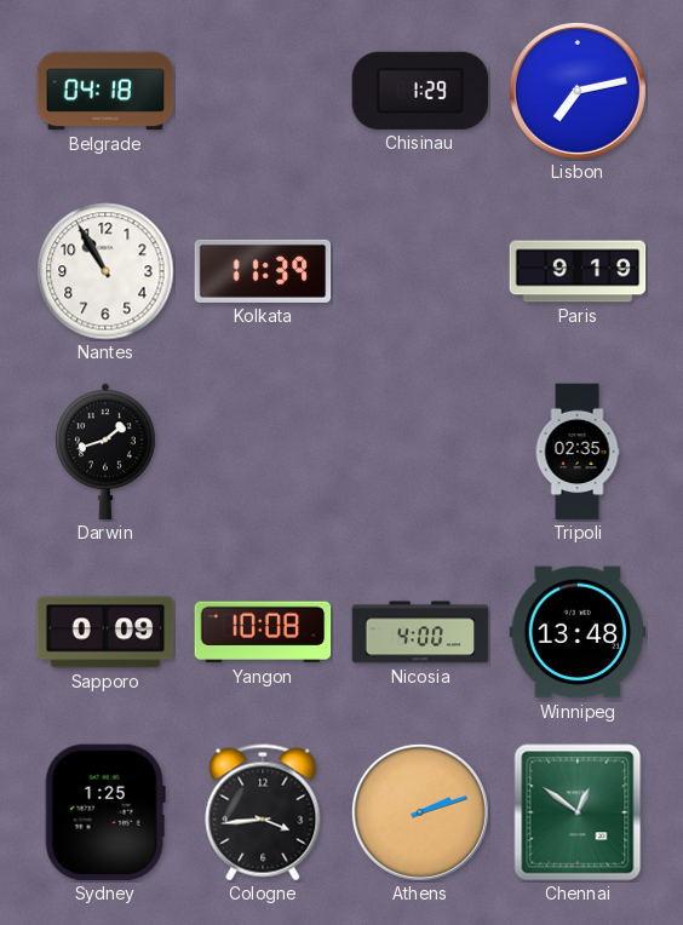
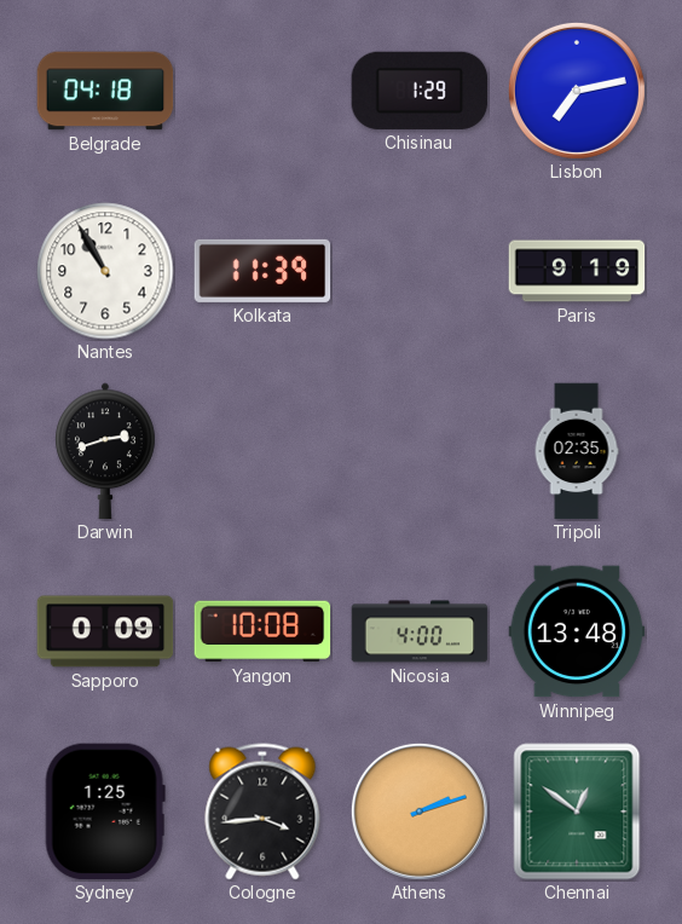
Darwin: 1:42 -> 2:42
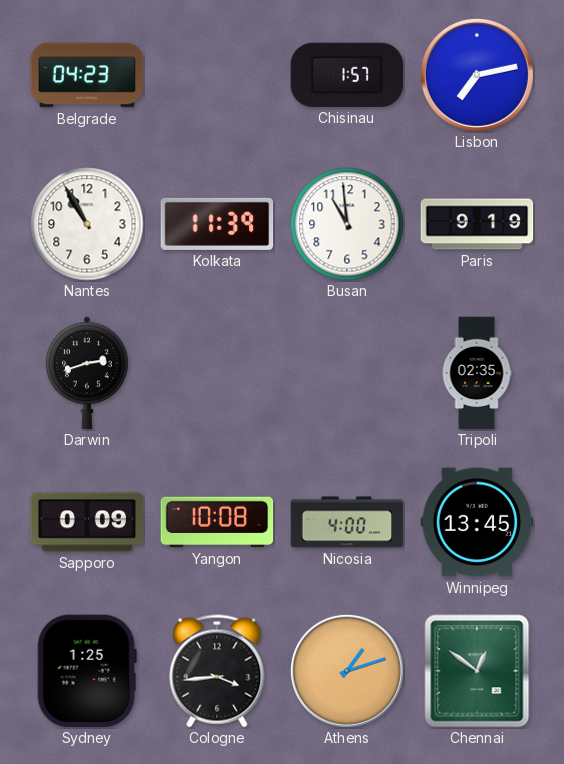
Belgrade: 04:18 -> 04:23
Chisinau: 1:29 -> 1:57
Busan: none -> 10:59
Winnipeg: 13:48 -> 13:45
Athens: 2:12 -> 1:12
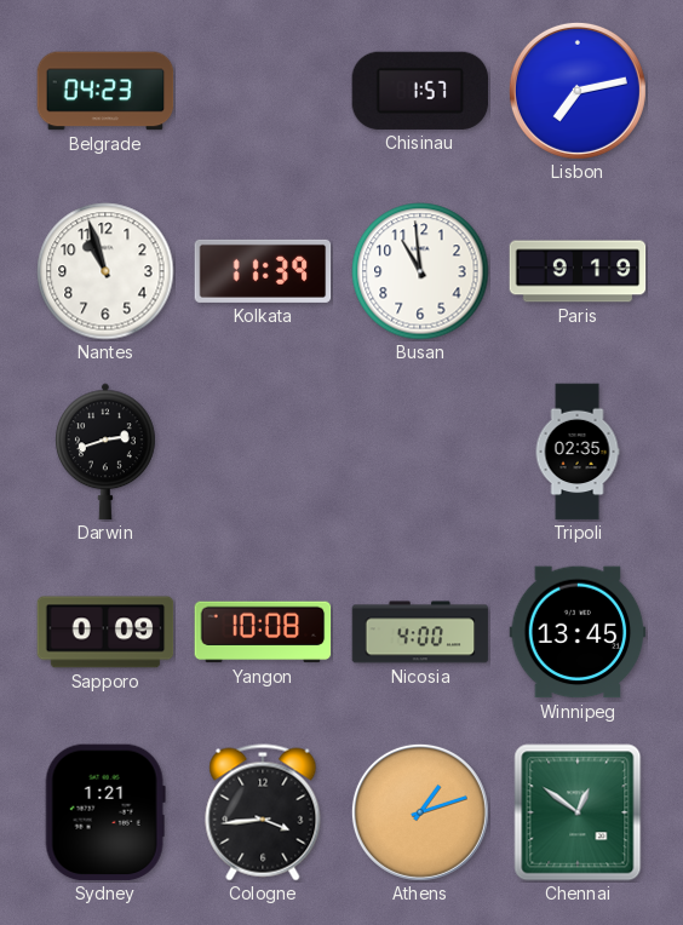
Nantes: 10:55 -> 10:57
Sydney: 1:25 -> 1:21
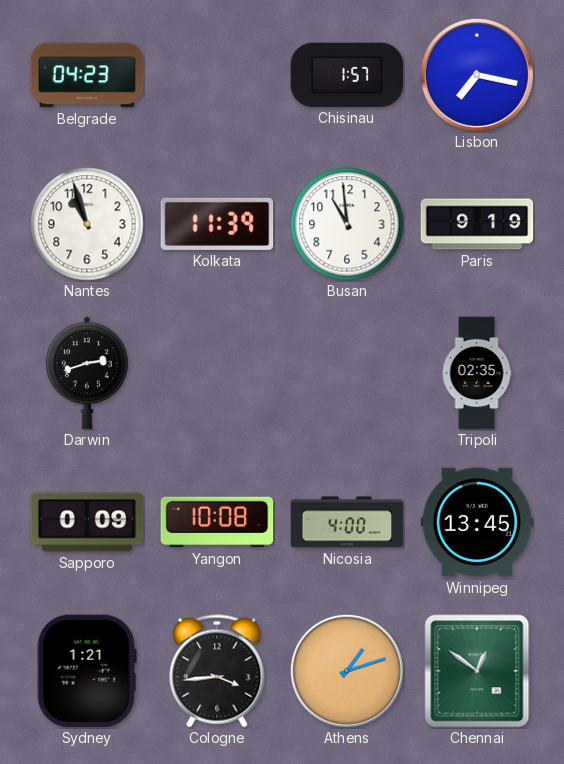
Lisbon: 7:13 -> 7:17
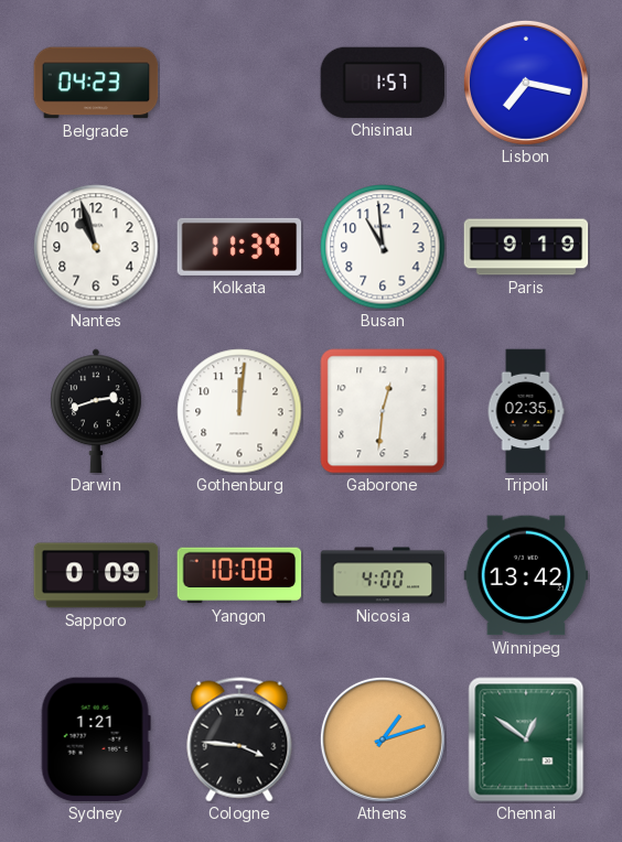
Gothenburg: none -> 12:01
Gaborone: none -> 12:31
Winnipeg: 13:45 -> 13:42
Cologne: 3:44 -> 3:46
